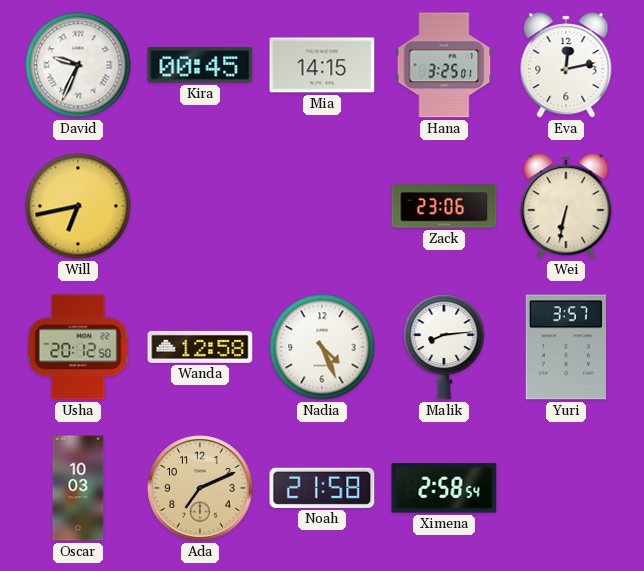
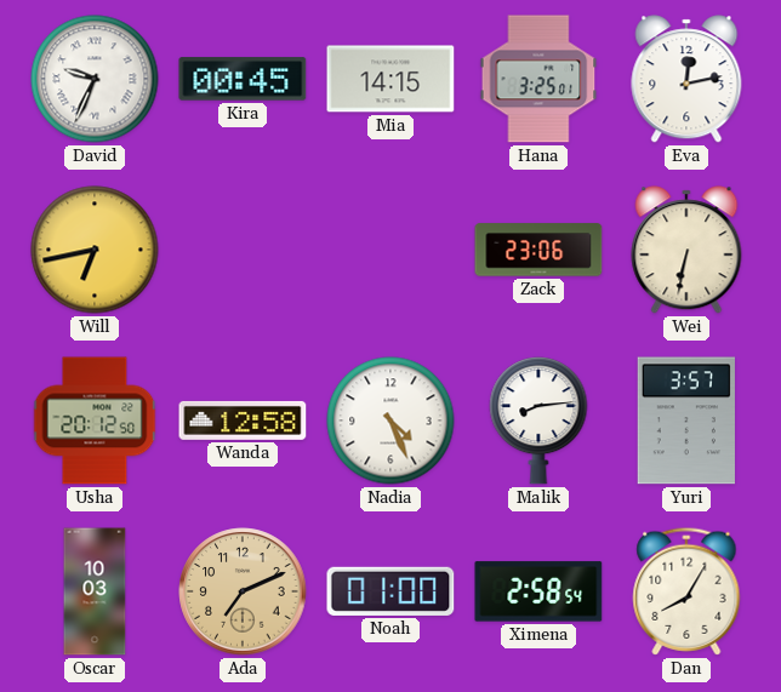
Noah: 21:58 -> 01:00
Dan: none -> 8:05
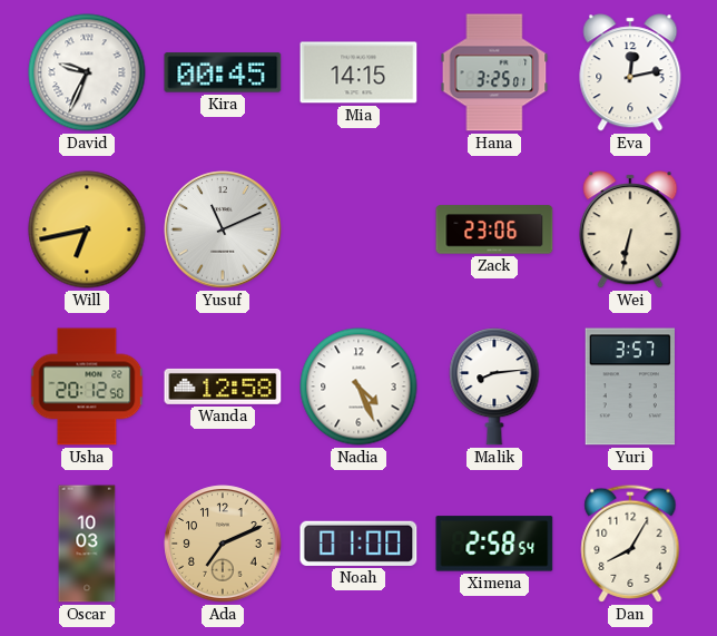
Yusuf: none -> 11:11
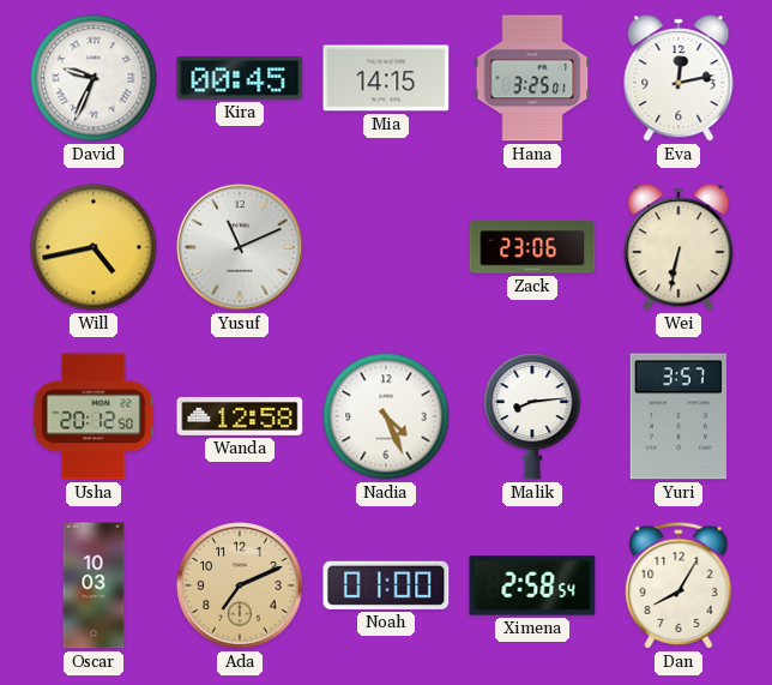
Will: 6:43 -> 4:43
